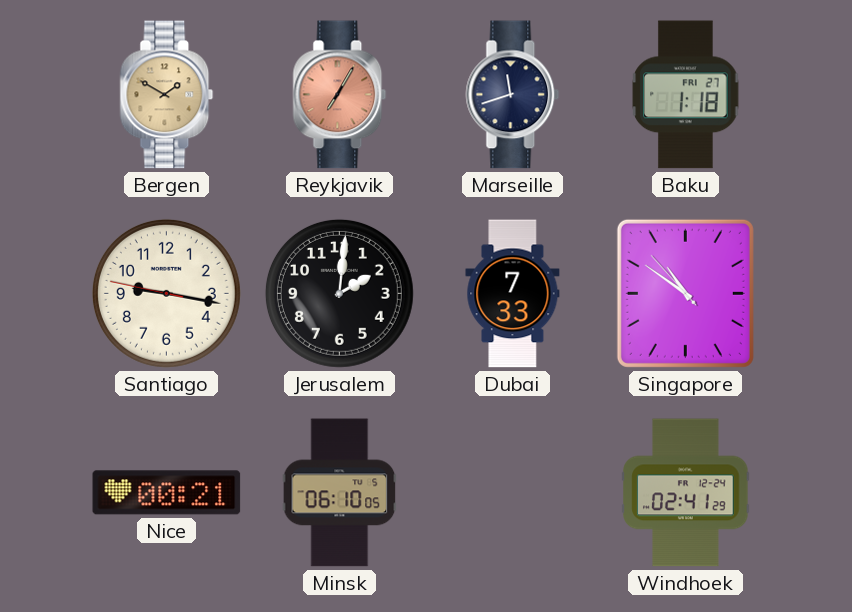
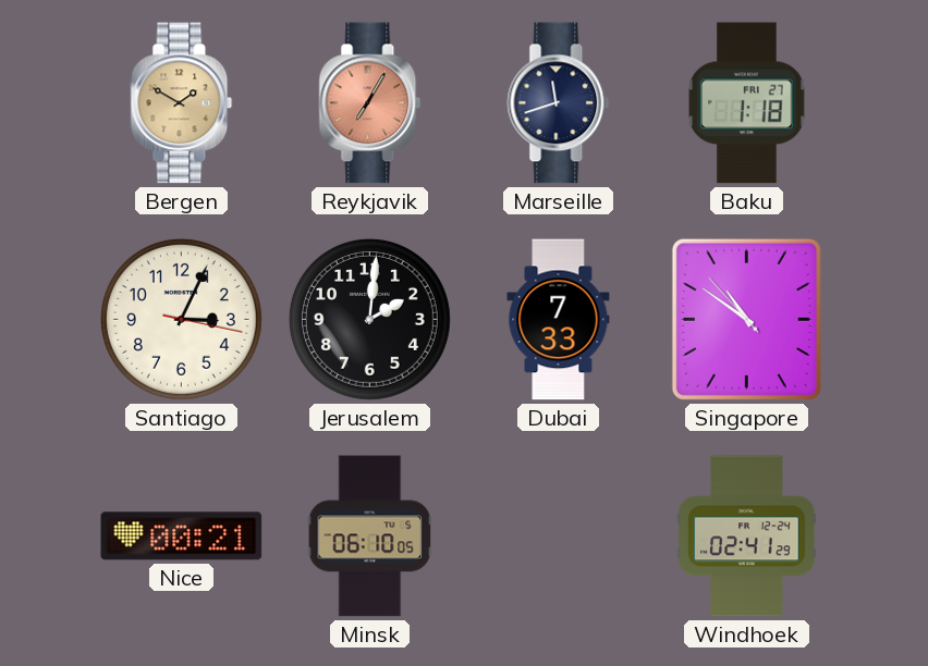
Santiago: 9:16 -> 3:04
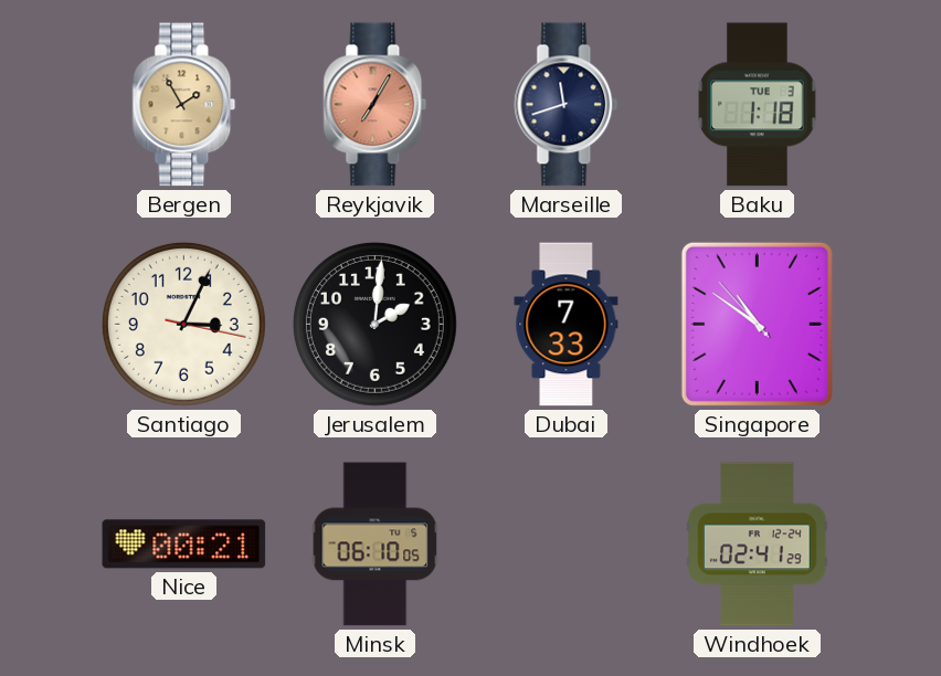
Bergen: 1:50 -> 1:55
Baku date: FRI 27 -> TUE 3
